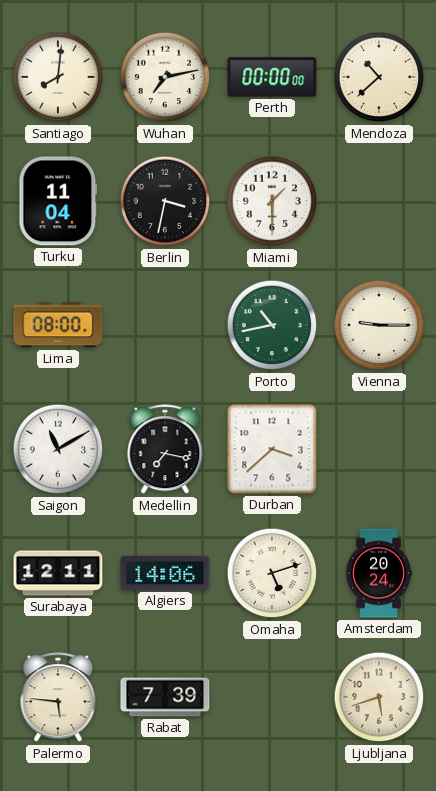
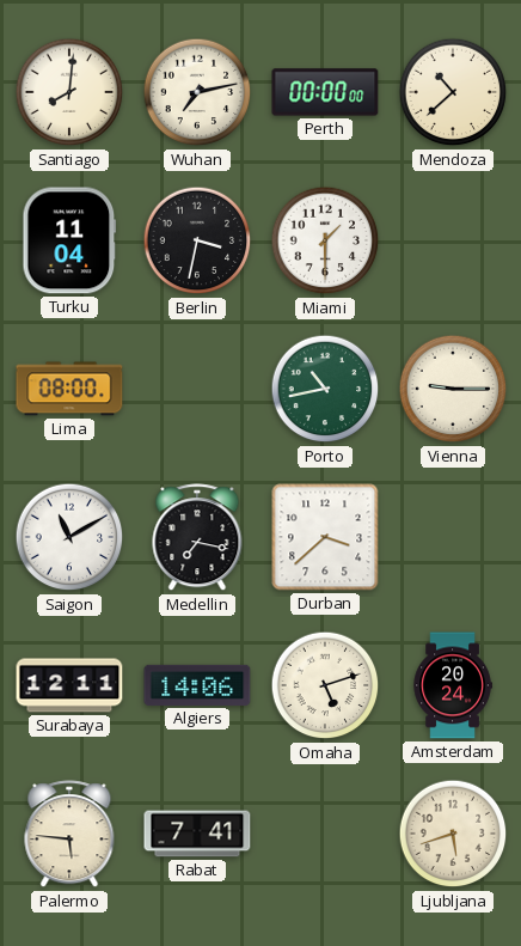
Rabat: 7:39 -> 7:41
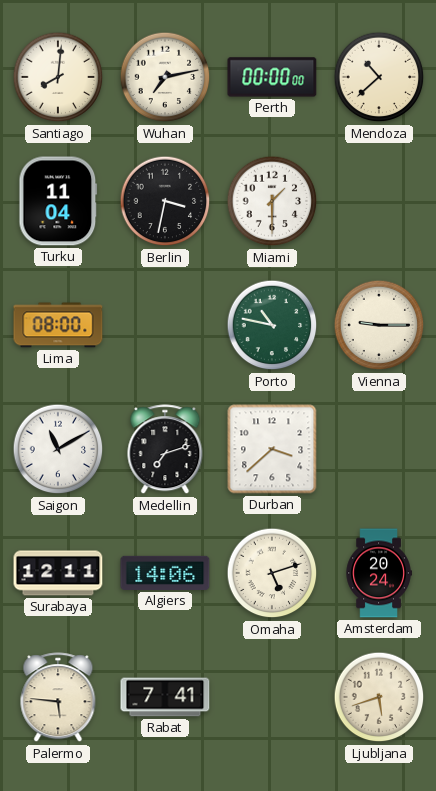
Porto: 10:43 -> 10:47
Medellin: 7:17 -> 7:12
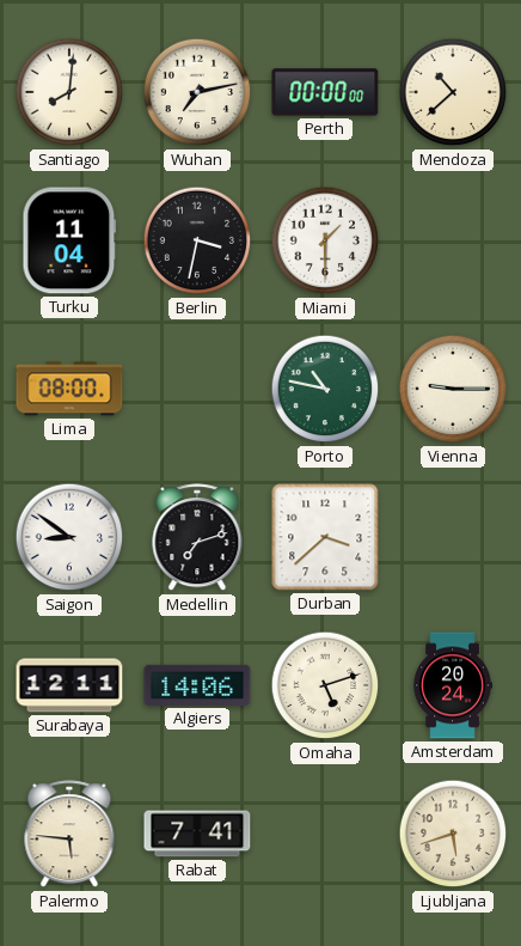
Saigon: 11:10 -> 8:51
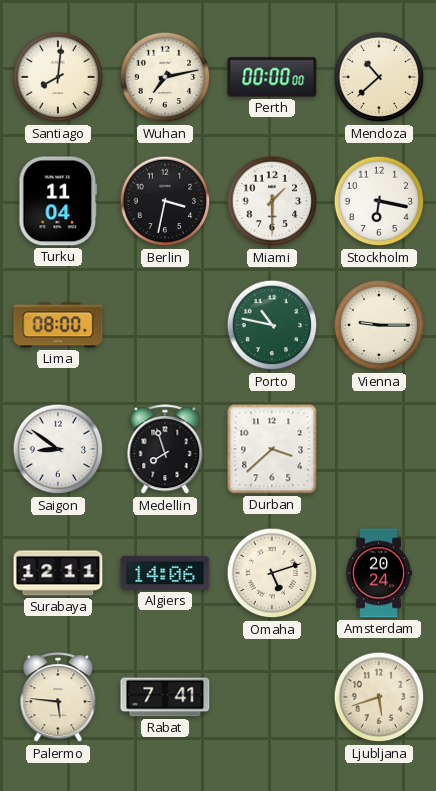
Stockholm: none -> 6:17
Medellin: 7:12 -> 7:57
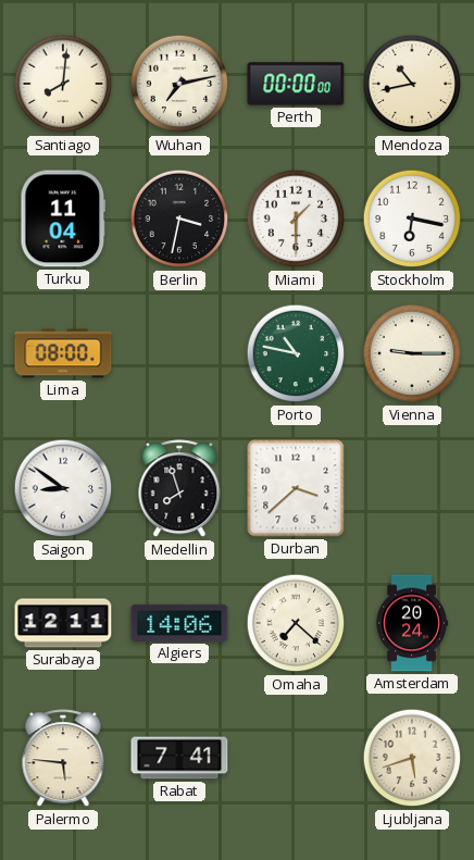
Mendoza: 10:38 -> 10:43
Omaha: 5:12 -> 7:22
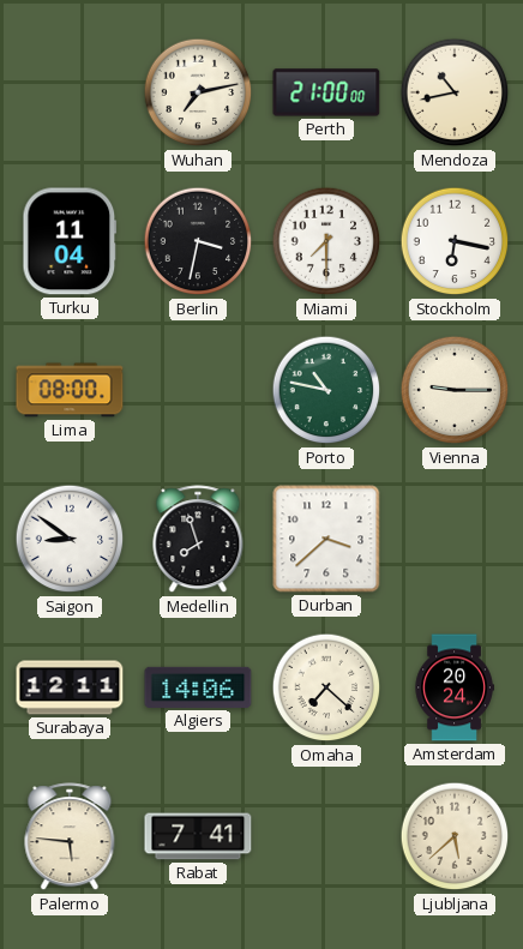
Santiago: 8:01 -> none
Perth: 00:00 -> 21:00
Miami: 1:30 -> 7:30
Ljubljana: 5:42 -> 5:38
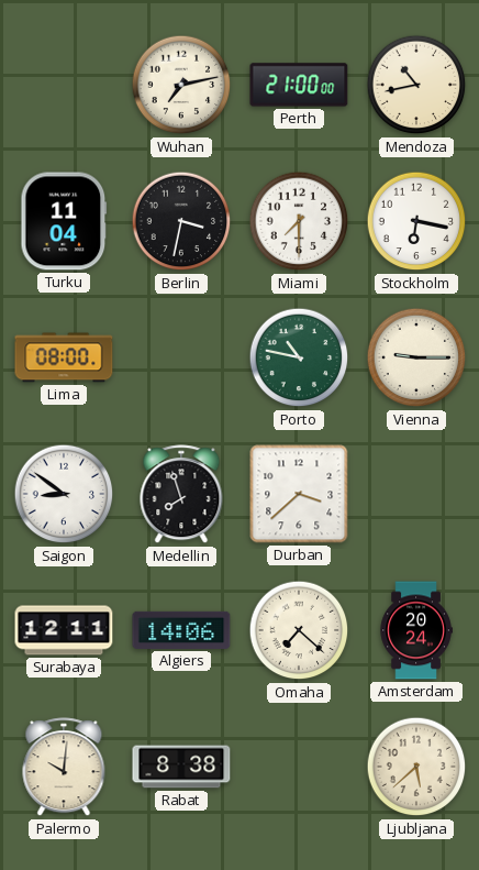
Palermo: 5:46 -> 10:01
Rabat: 7:41 -> 8:38
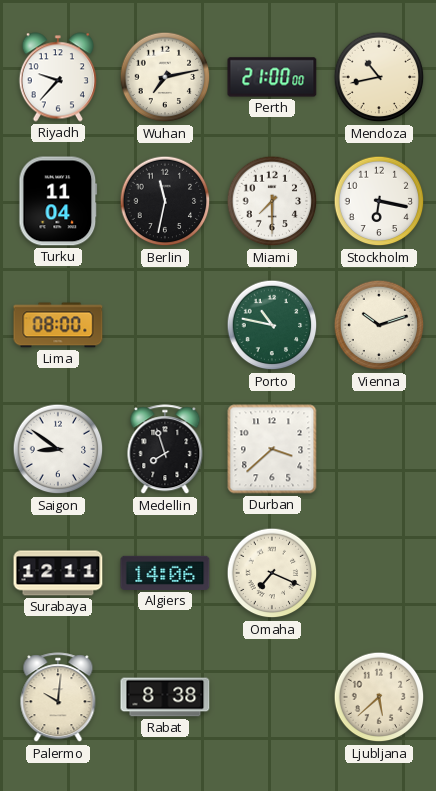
Riyadh: none -> 9:37
Berlin: 3:32 -> 11:32
Vienna: 9:15 -> 10:12
Omaha: 7:22 -> 7:19
Amsterdam: 20:24 -> none
